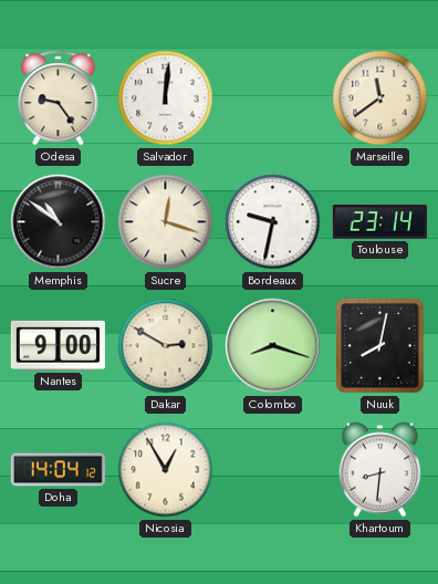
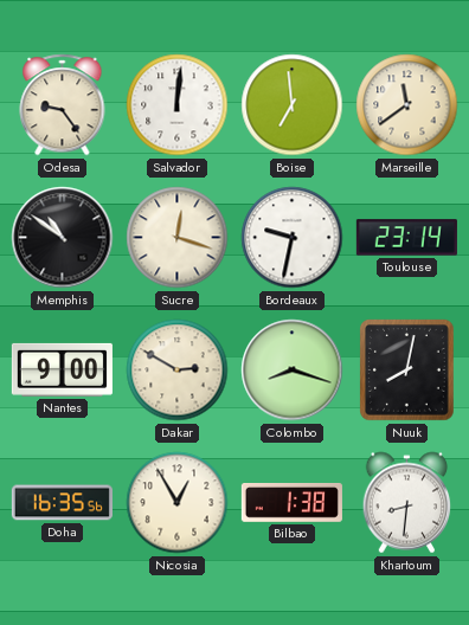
Boise: none -> 6:59
Doha: 14:04 -> 16:35
Bilbao: none -> 1:38
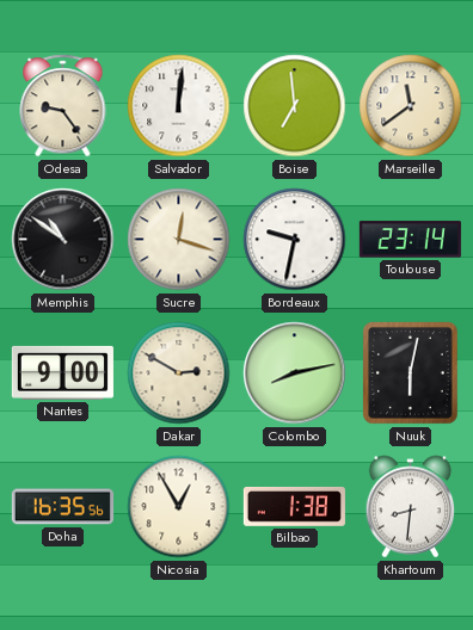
Colombo: 8:18 -> 8:13
Nuuk: 8:02 -> 6:02
